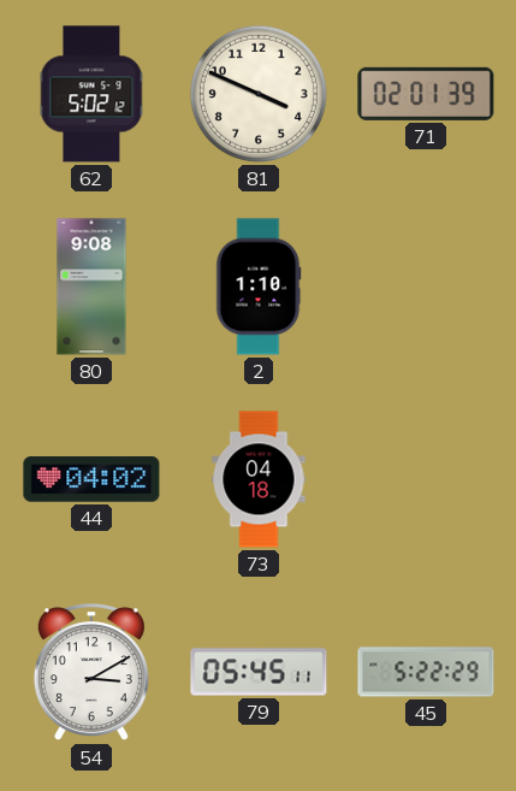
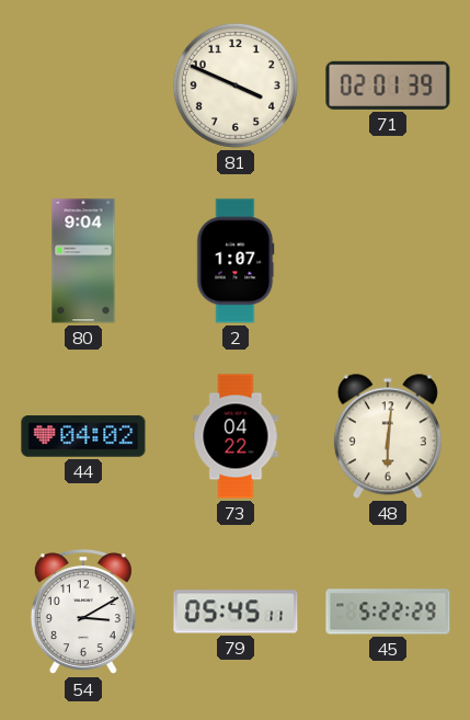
62: 5:02 -> none
80: 9:08 -> 9:04
2: 1:10 -> 1:07
73: 04:18 -> 04:22
48: none -> 6:01
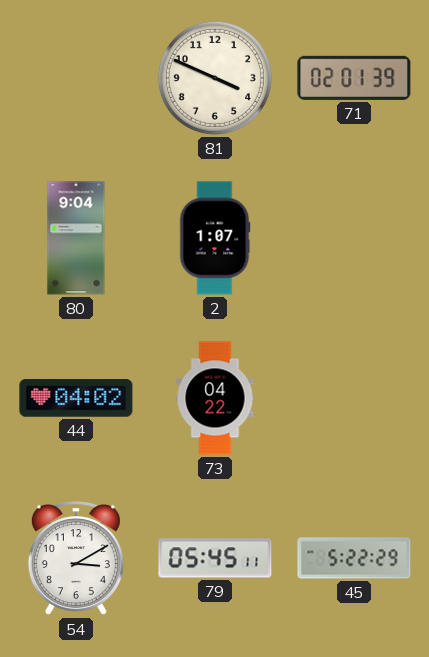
48: 6:01 -> none
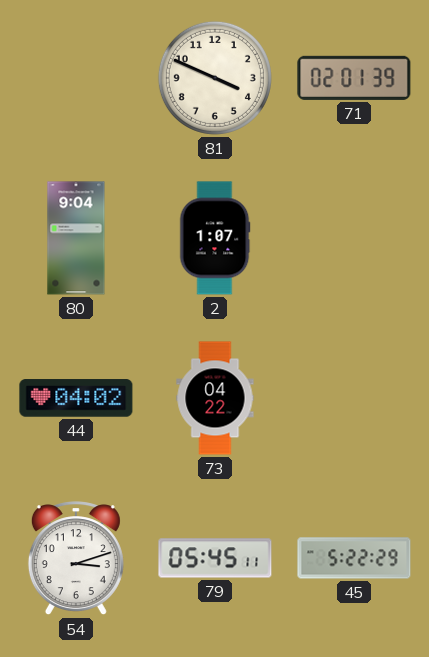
54: 3:10 -> 3:12
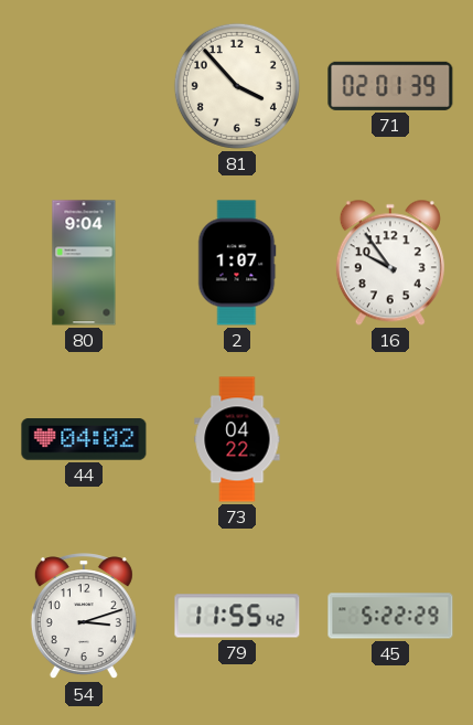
81: 3:49 -> 3:53
16: none -> 9:54
79: 05:45 -> 11:55
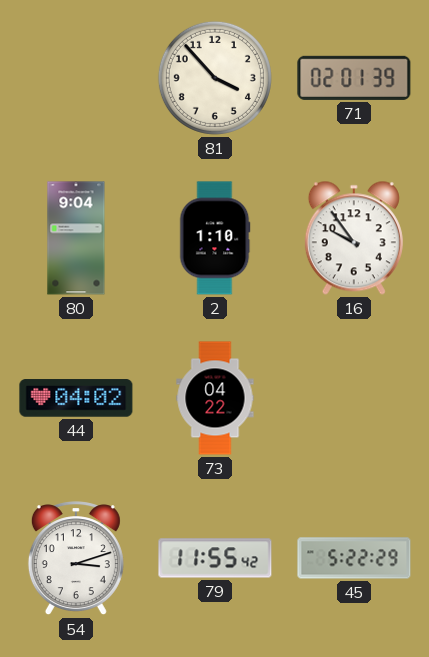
2: 1:07 -> 1:10
